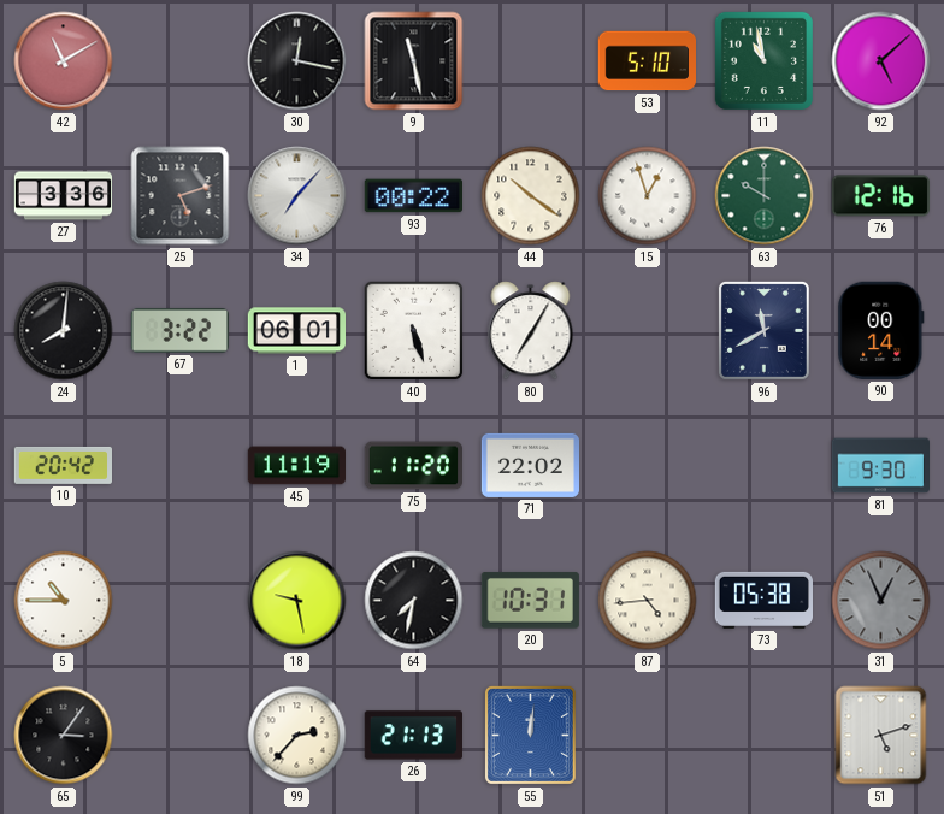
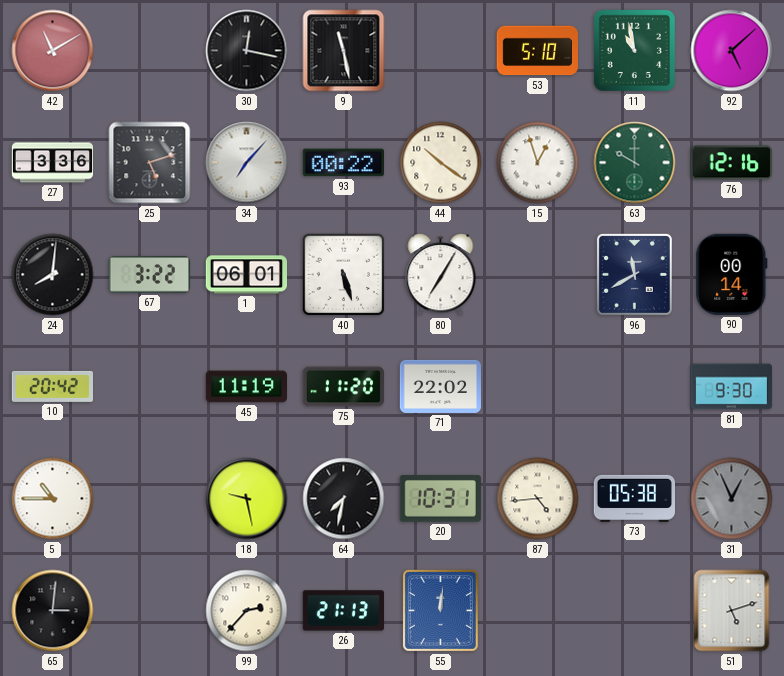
65: 3:06 -> 3:01
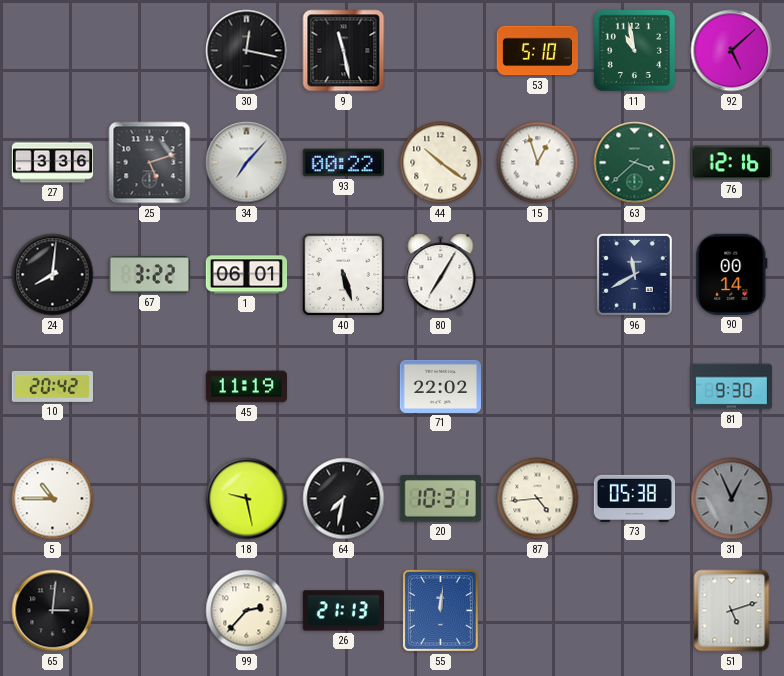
42: 11:10 -> none
63: 10:00 -> 3:38
75: 11:20 -> none
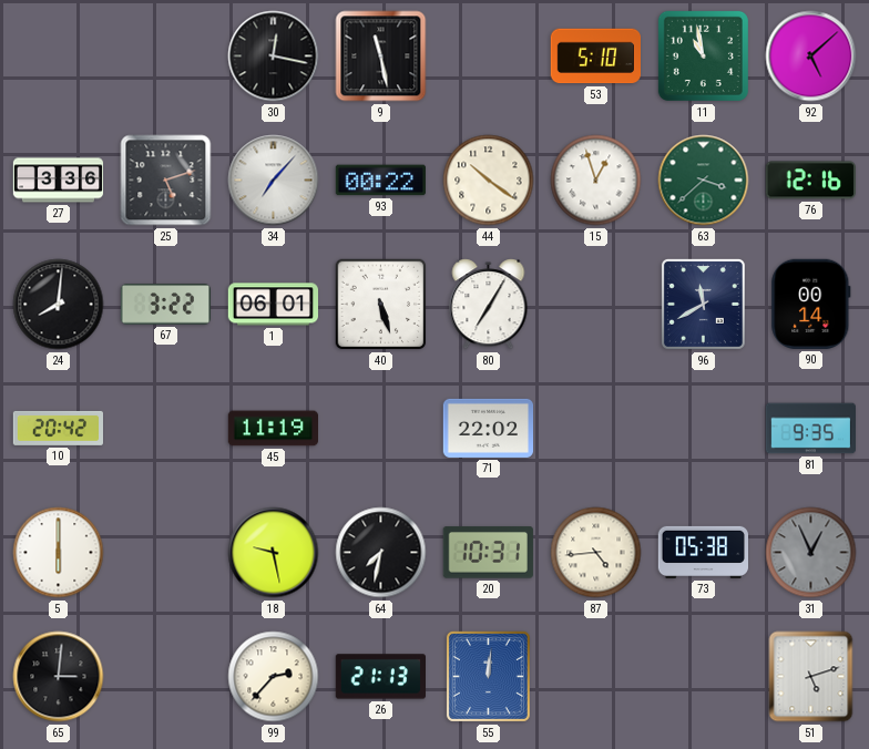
81: 9:30 -> 9:35
5: 10:45 -> 6:00
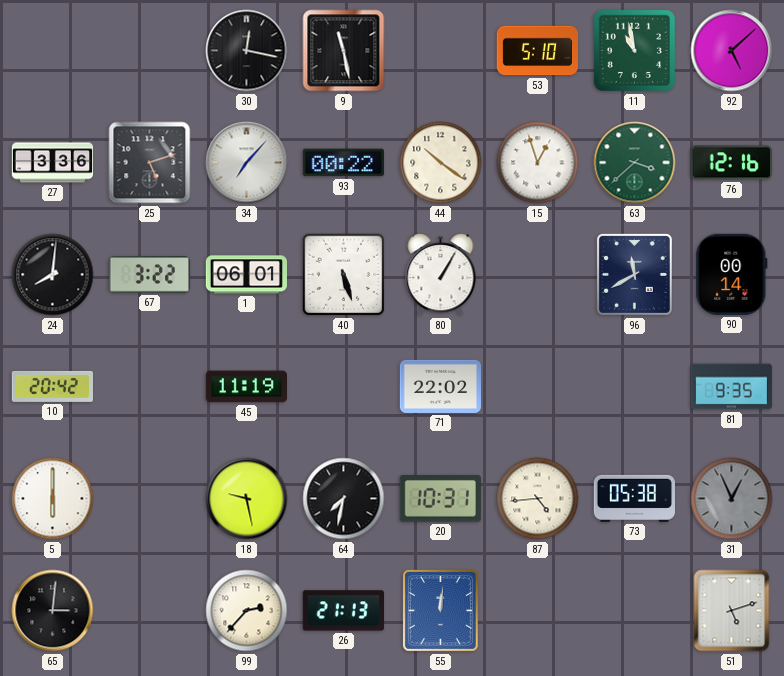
80: 7:05 -> 1:05
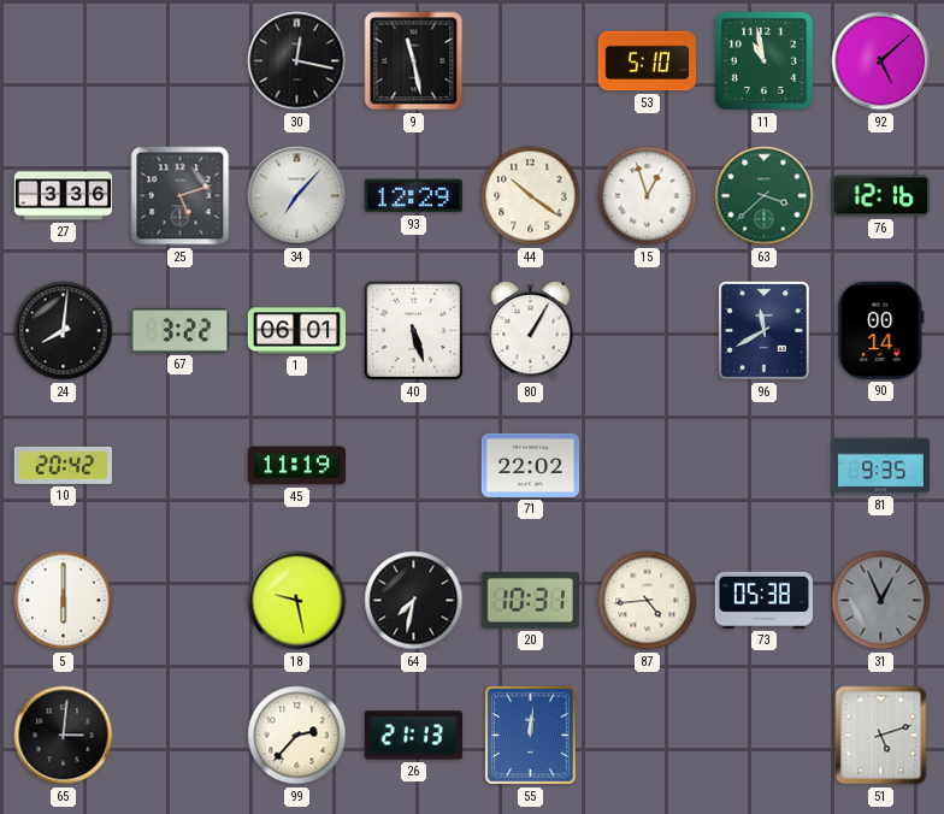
93: 00:22 -> 12:29
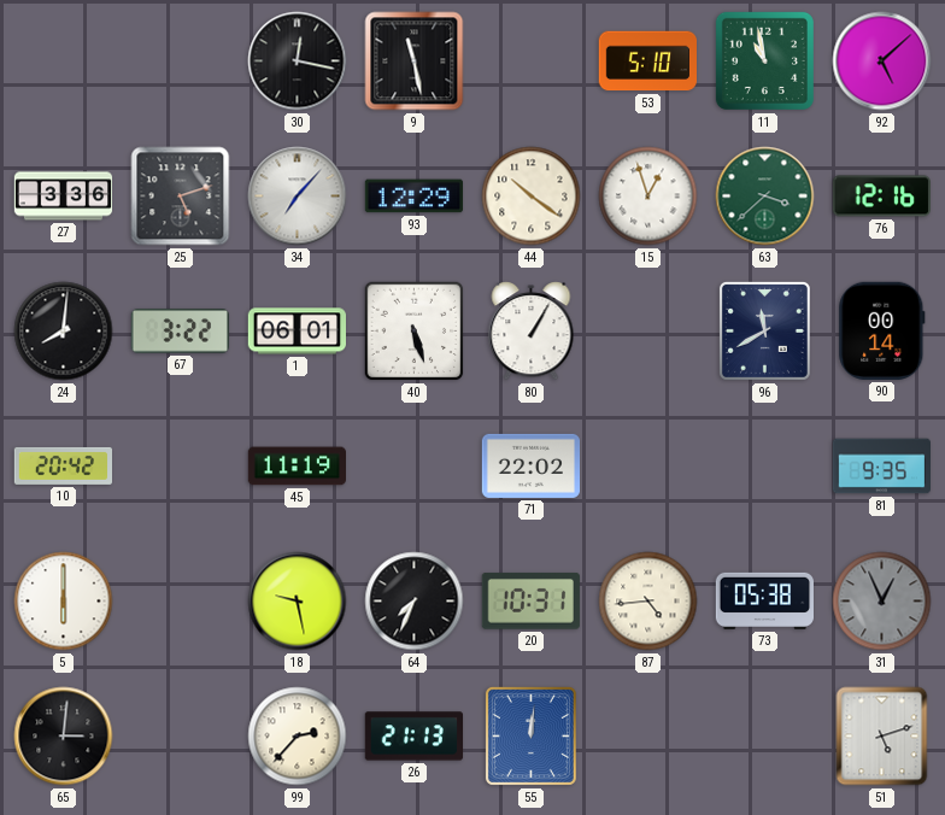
64: 7:32 -> 7:34
